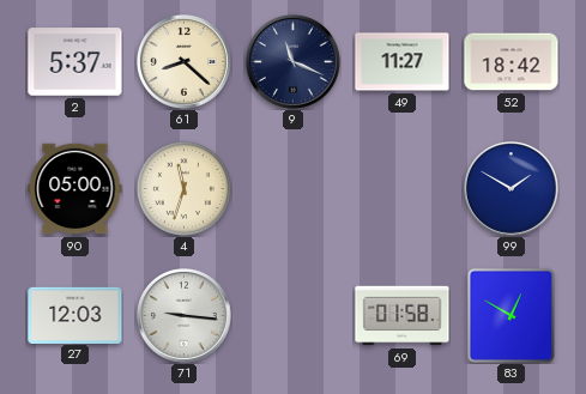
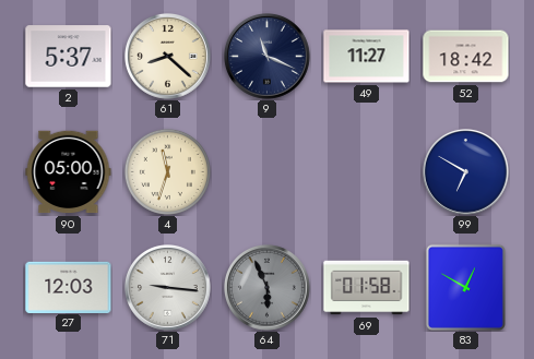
99: 1:50 -> 6:50
64: none -> 5:56
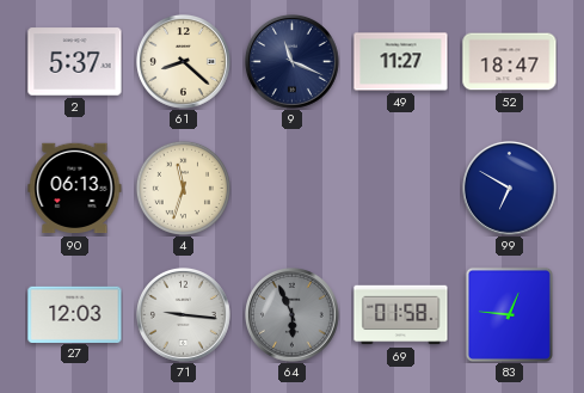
52: 18:42 -> 18:47
90: 05:00 -> 06:13
83: 12:50 -> 12:46
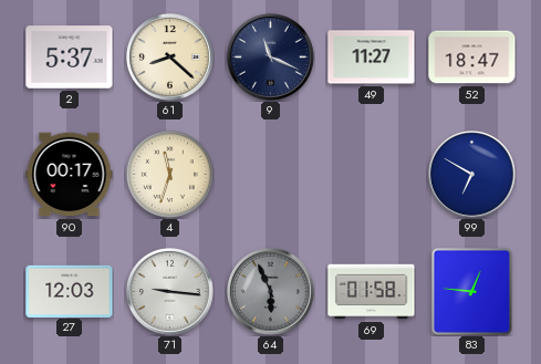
90: 06:13 -> 00:17
